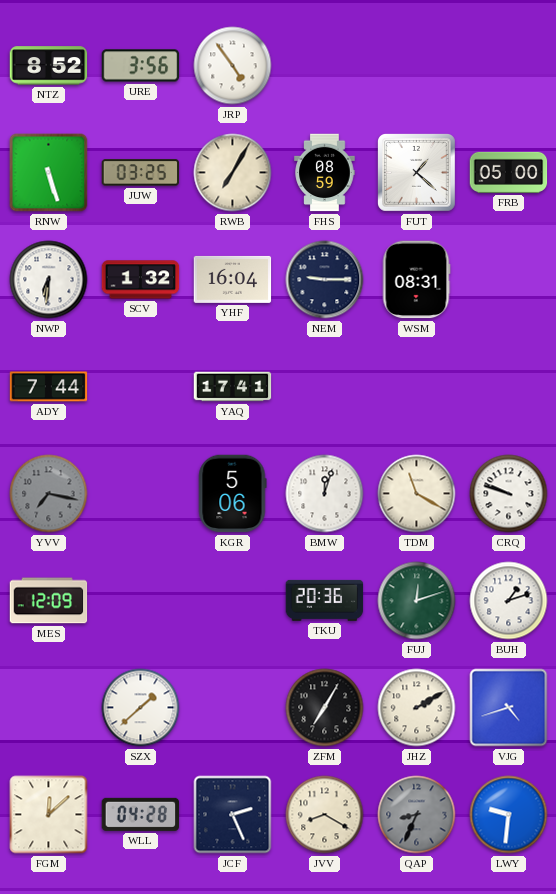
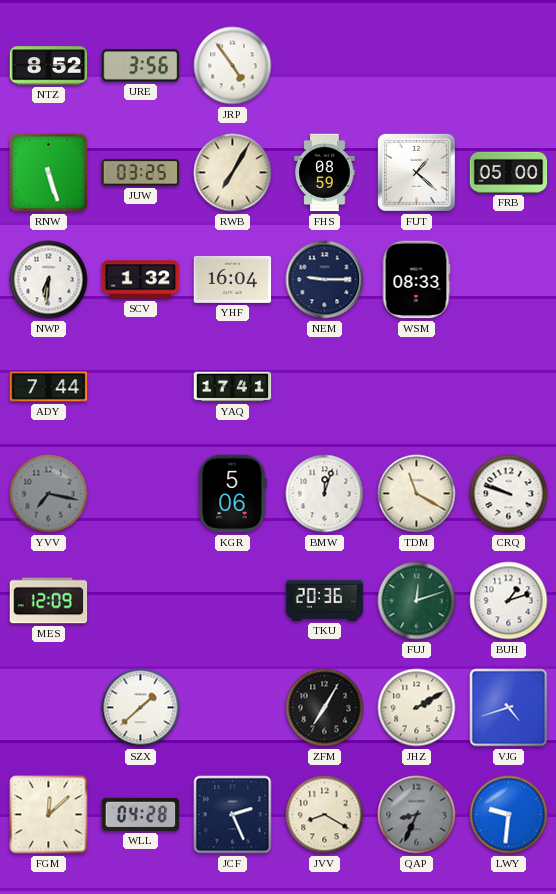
WSM: 08:31 -> 08:33
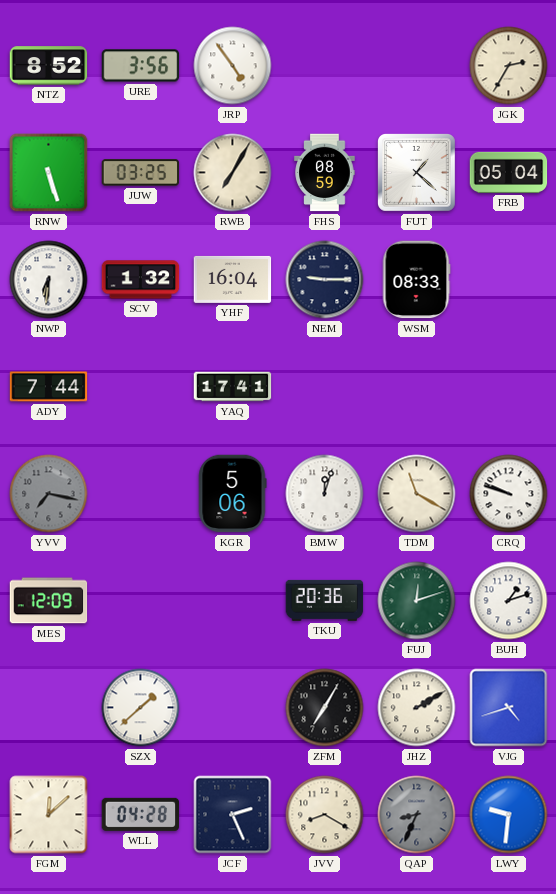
JGK: none -> 2:35
FRB: 05:00 -> 05:04
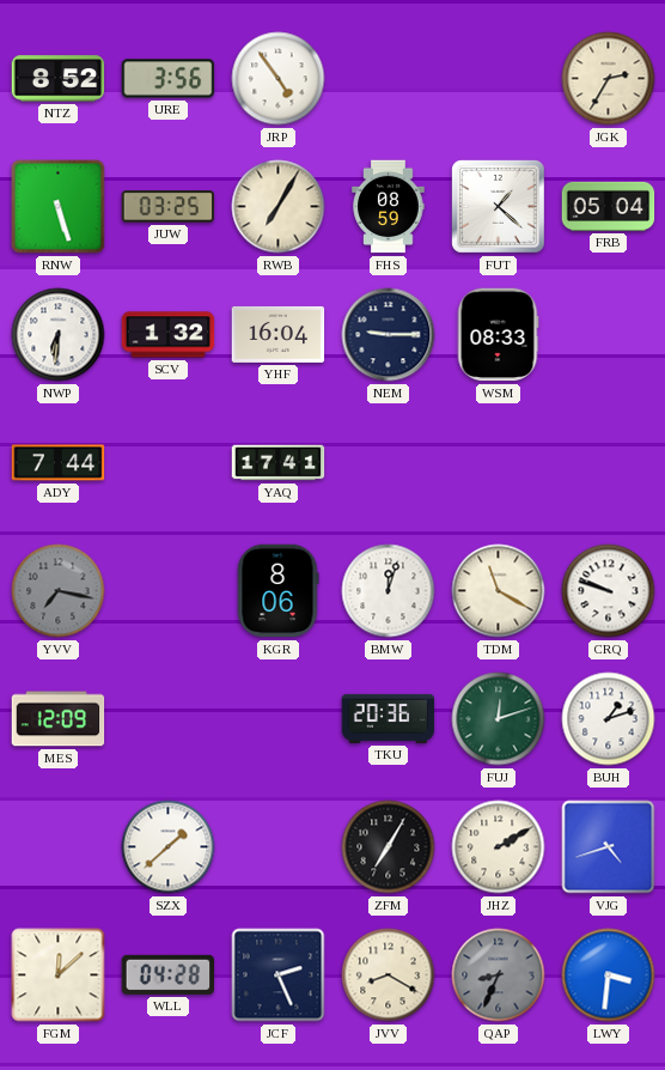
KGR: 5:06 -> 8:06
LWY: 9:31 -> 3:31
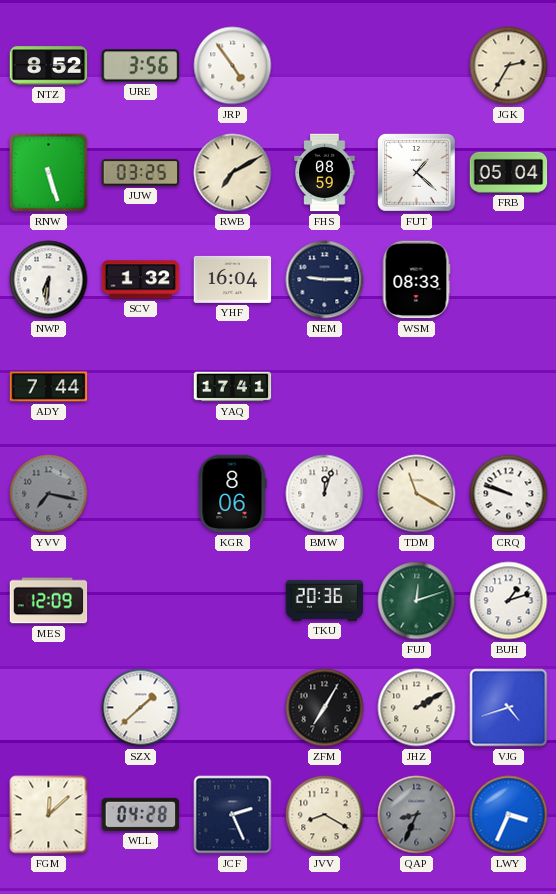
RWB: 7:05 -> 7:10
LWY: 3:31 -> 3:34
